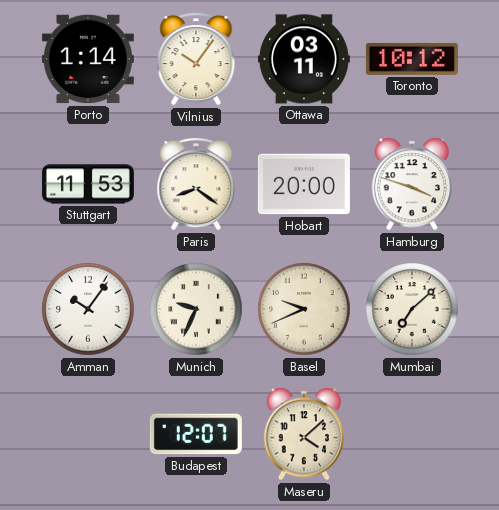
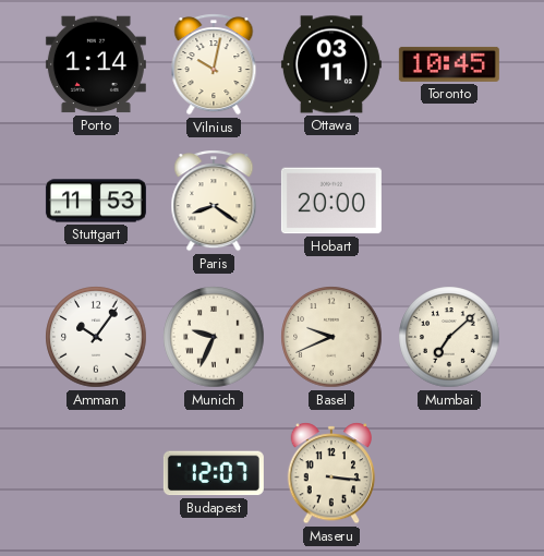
Vilnius: 10:06 -> 10:02
Toronto: 10:12 -> 10:45
Hamburg: 3:48 -> none
Maseru: 4:08 -> 3:16
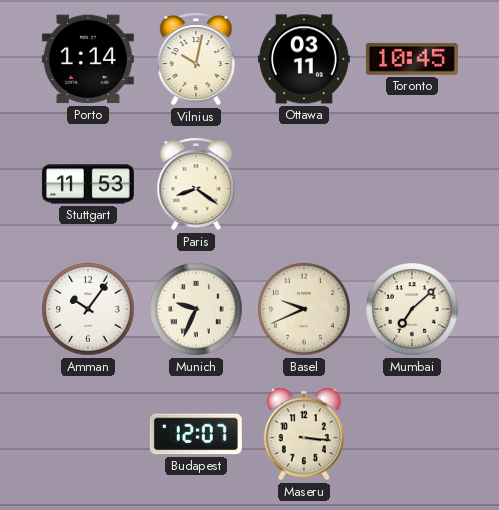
Hobart: 20:00 -> none
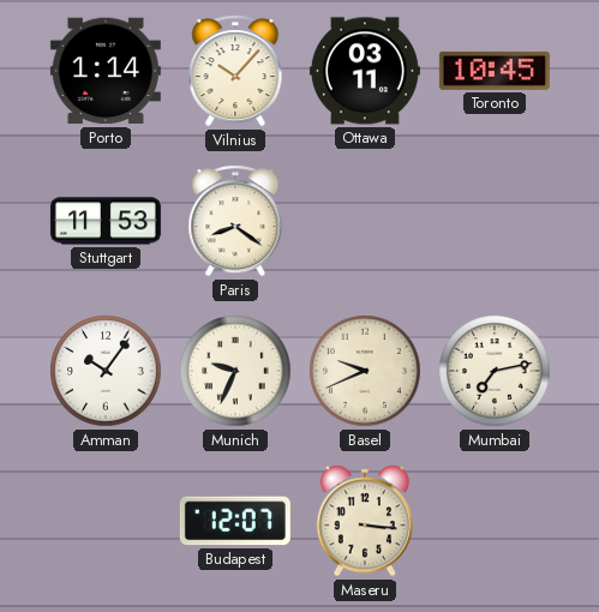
Vilnius: 10:02 -> 10:07
Mumbai: 7:08 -> 7:13
